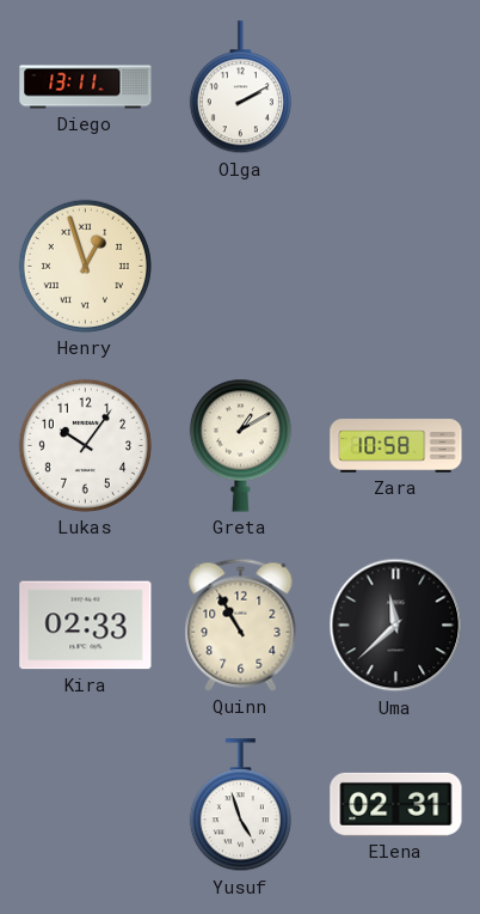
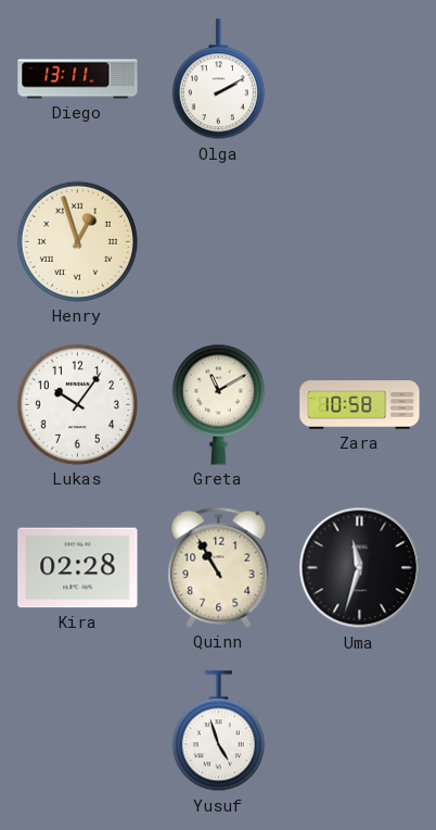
Greta: 1:10 -> 11:10
Kira: 02:33 -> 02:28
Uma: 11:38 -> 11:33
Elena: 02:31 -> none
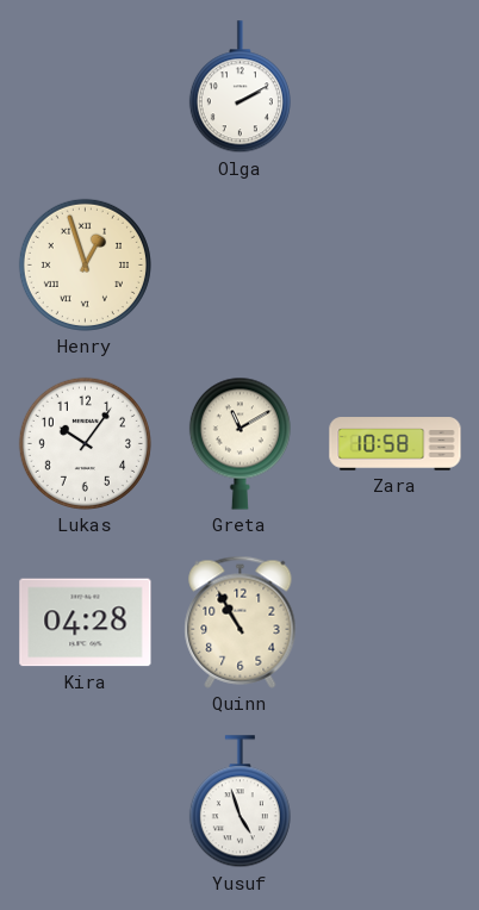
Diego: 13:11 -> none
Kira: 02:28 -> 04:28
Uma: 11:33 -> none
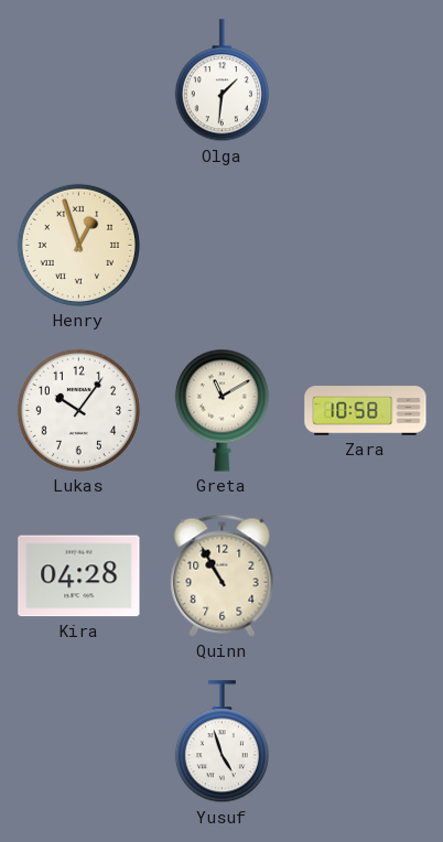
Olga: 2:10 -> 1:31
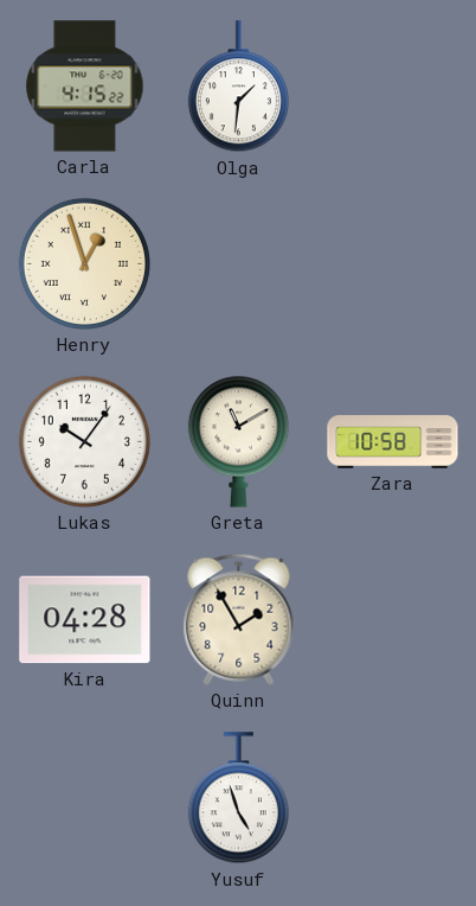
Carla: none -> 4:15
Quinn: 10:55 -> 1:55
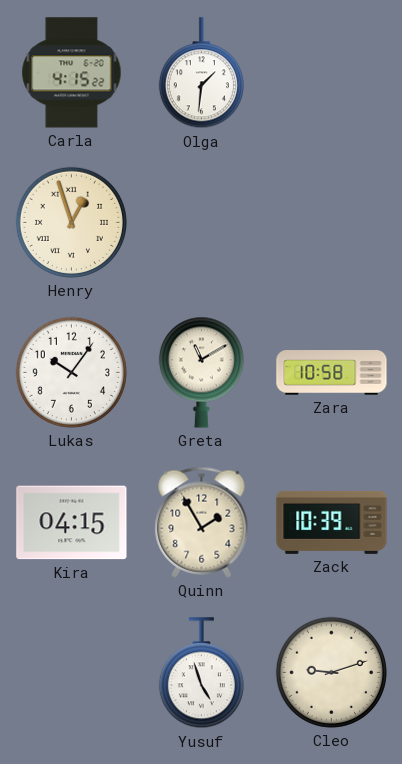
Kira: 04:28 -> 04:15
Zack: none -> 10:39
Cleo: none -> 9:12
